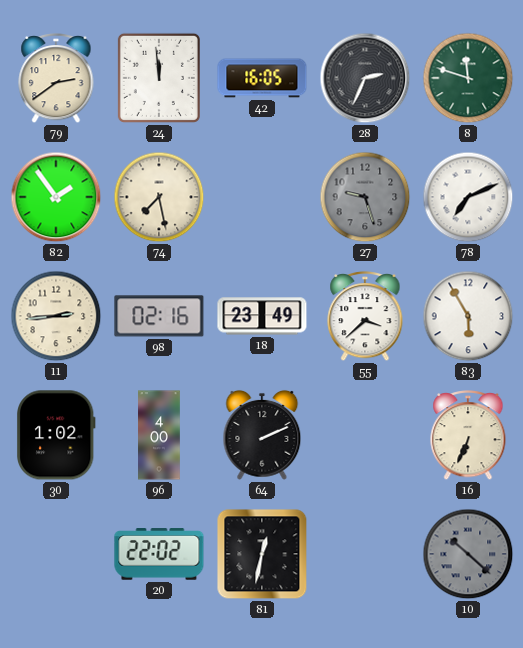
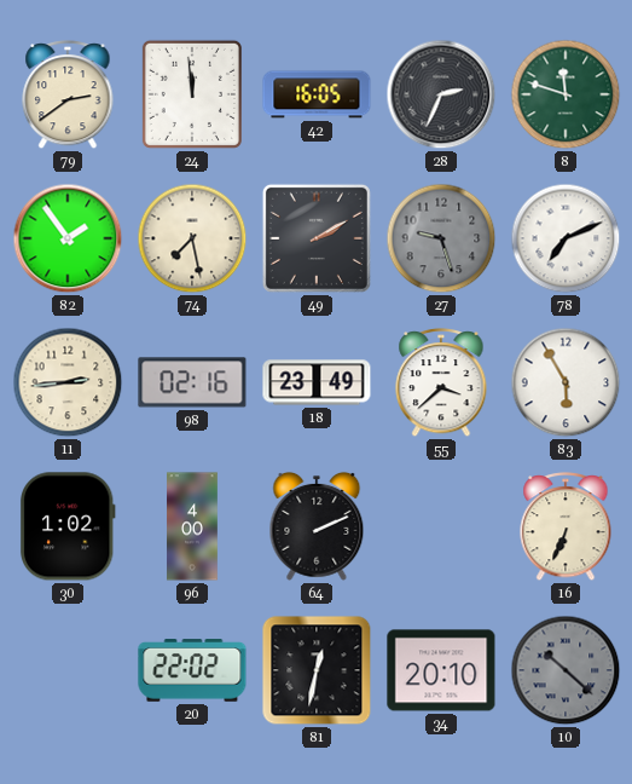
49: none -> 2:10
34: none -> 20:10
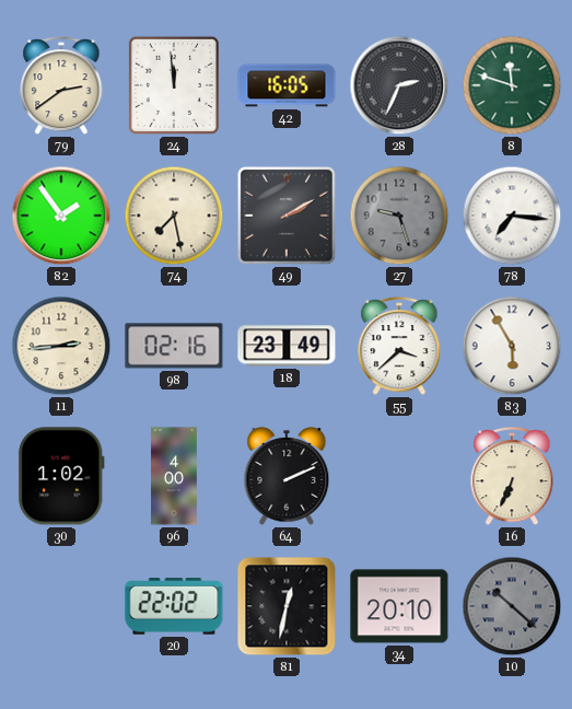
78: 7:11 -> 7:16
